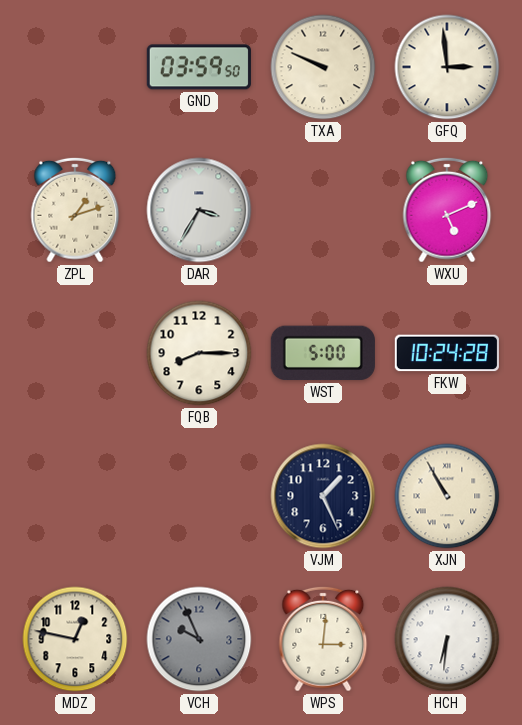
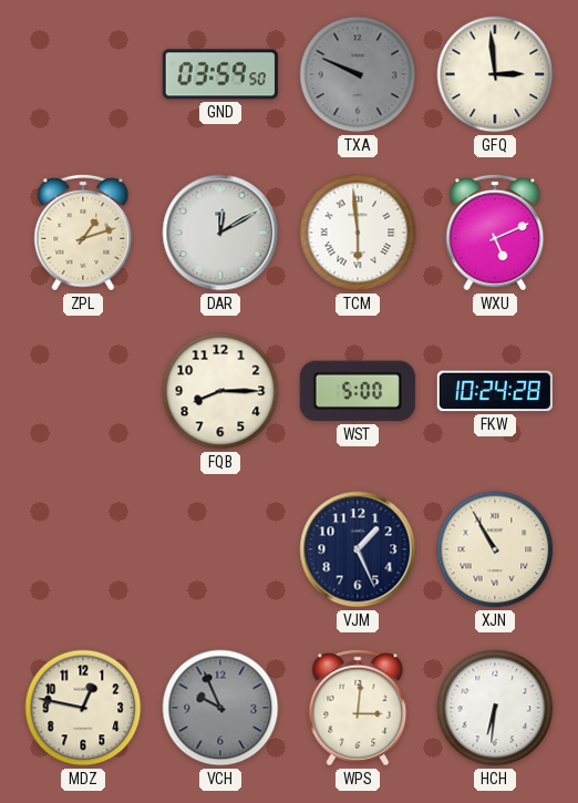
TXA dial: cream -> grey
DAR: 3:35 -> 12:10
TCM: none -> 5:59
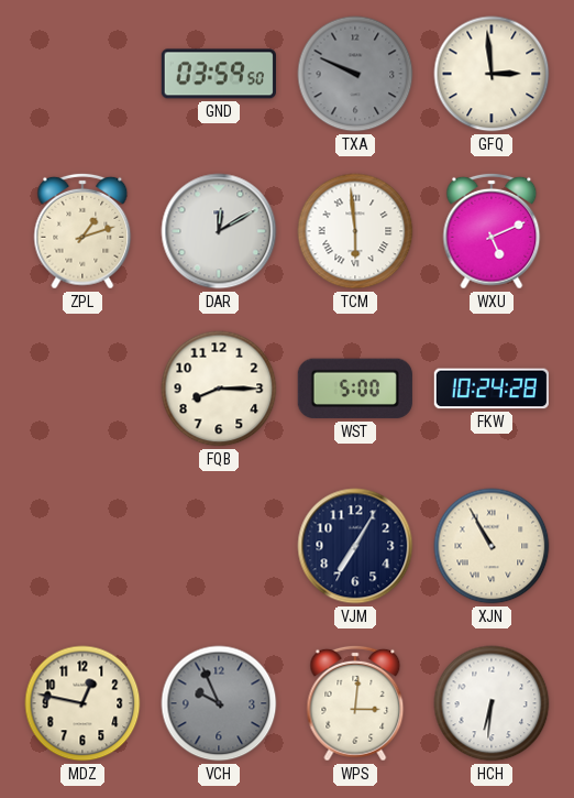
VJM: 1:26 -> 7:05
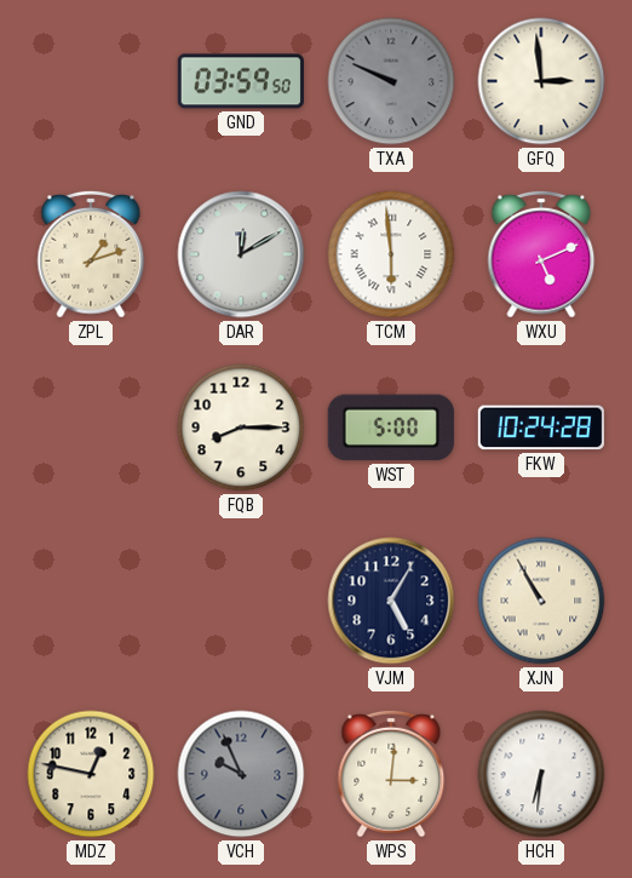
VJM: 7:05 -> 5:05
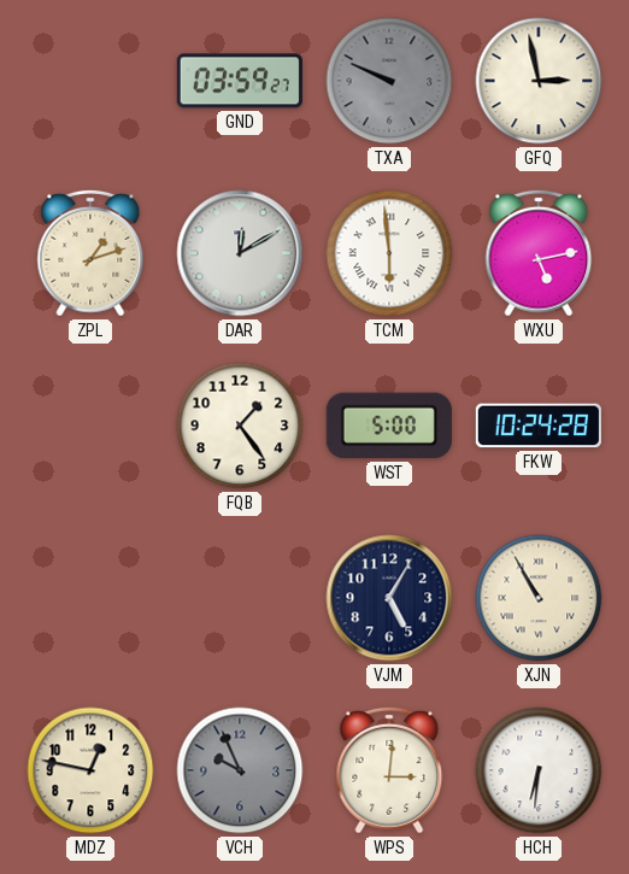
GND: 03:59:50 -> 03:59:27
GFQ: 2:59 -> 2:58
WXU: 5:11 -> 5:13
FQB: 8:15 -> 1:24
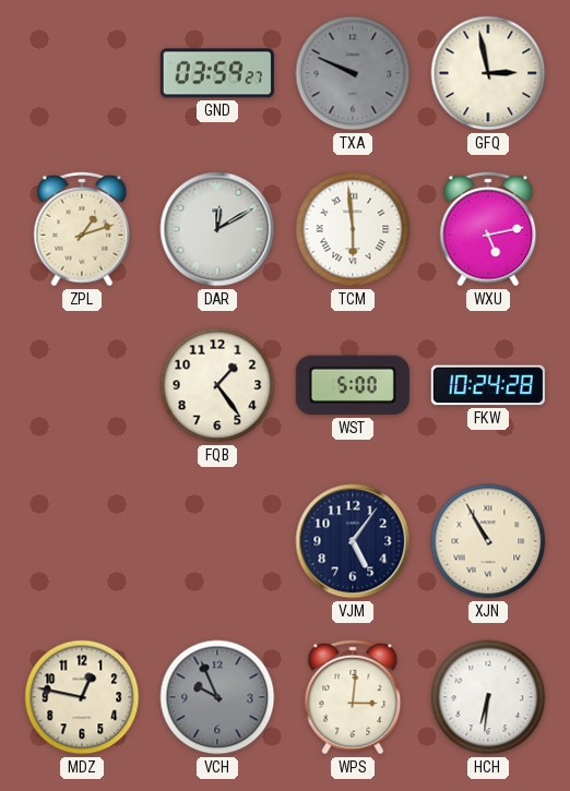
VJM: 5:05 -> 5:06
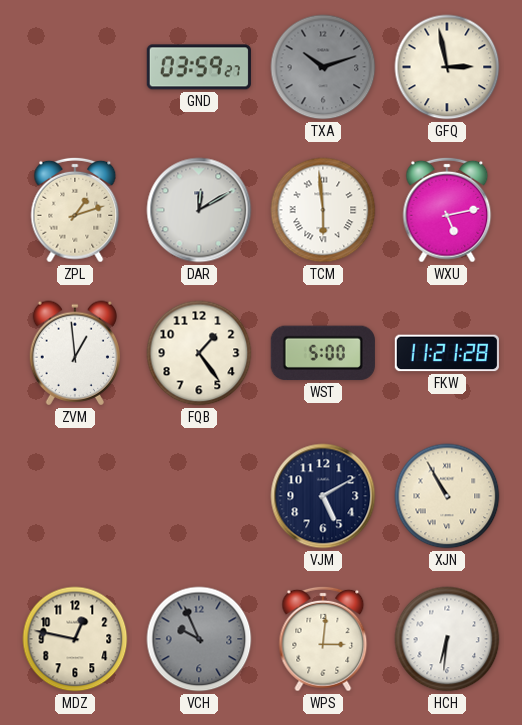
TXA: 9:49 -> 10:12
ZVM: none -> 12:59
FKW: 10:24 -> 11:21
VJM: 5:06 -> 5:10
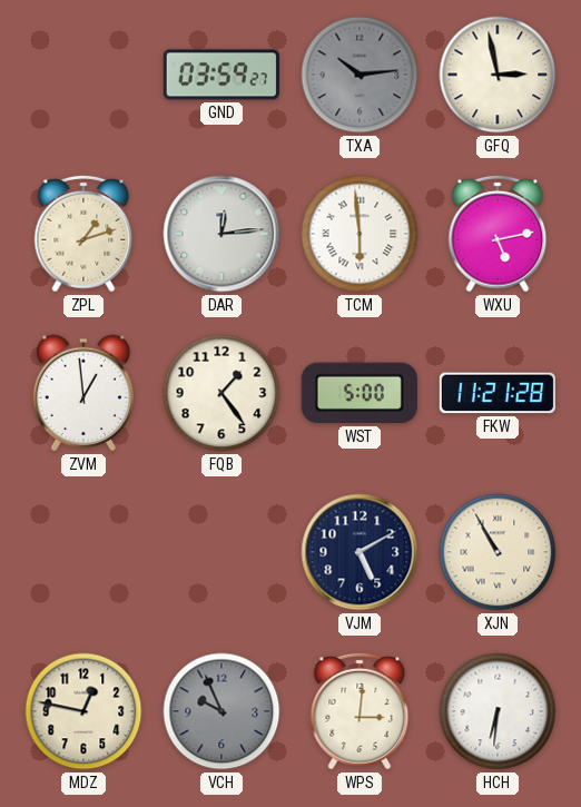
TXA: 10:12 -> 10:14
DAR: 12:10 -> 12:14
